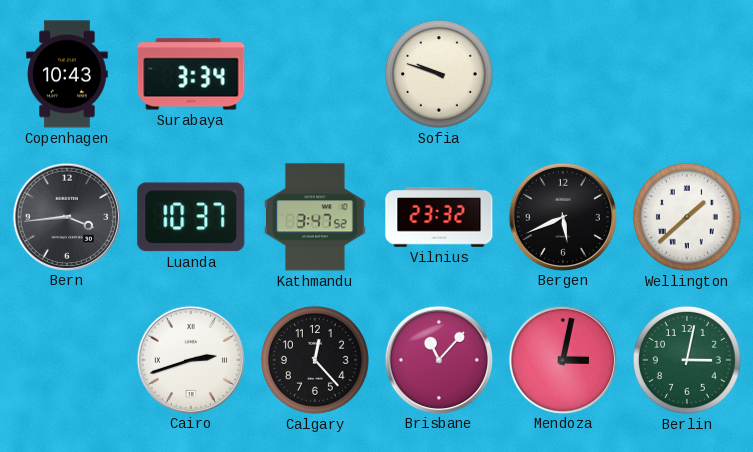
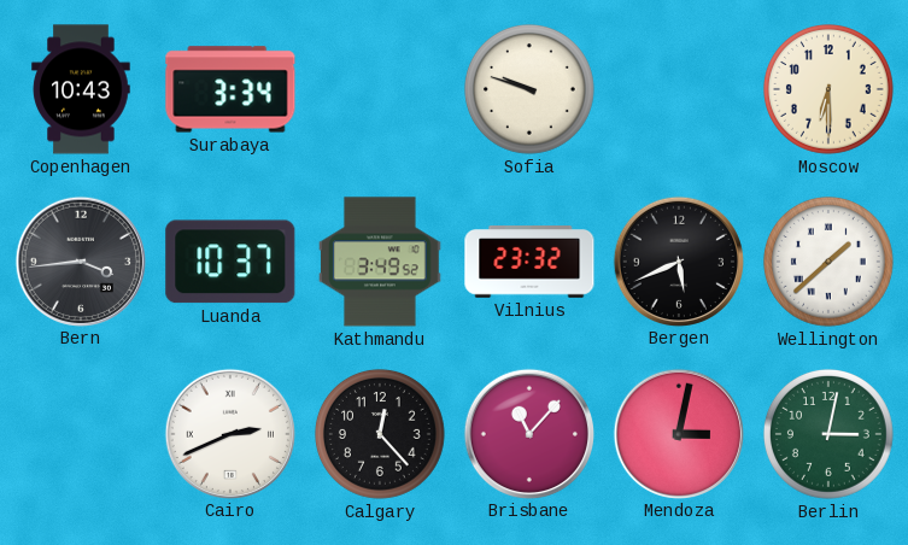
Moscow: none -> 6:30
Kathmandu: 3:47 -> 3:49
Cairo: 2:42 -> 2:41
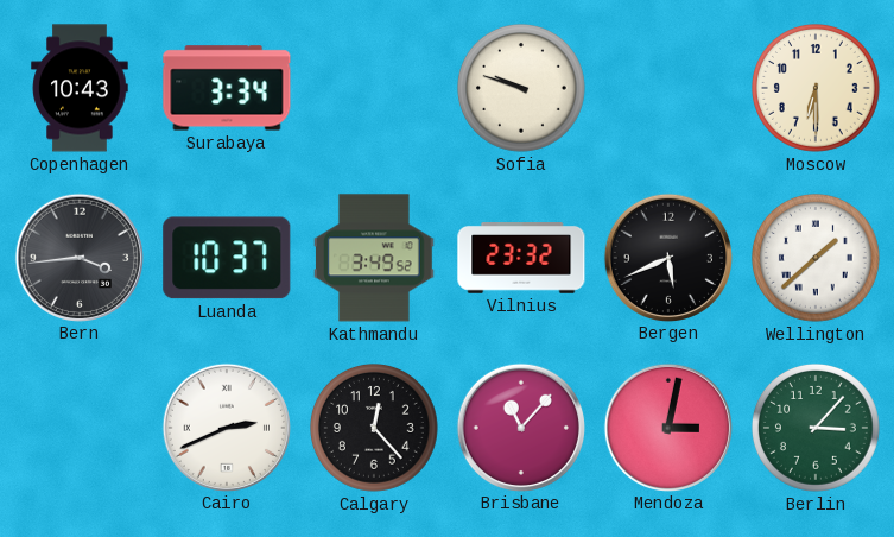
Berlin: 3:02 -> 3:07
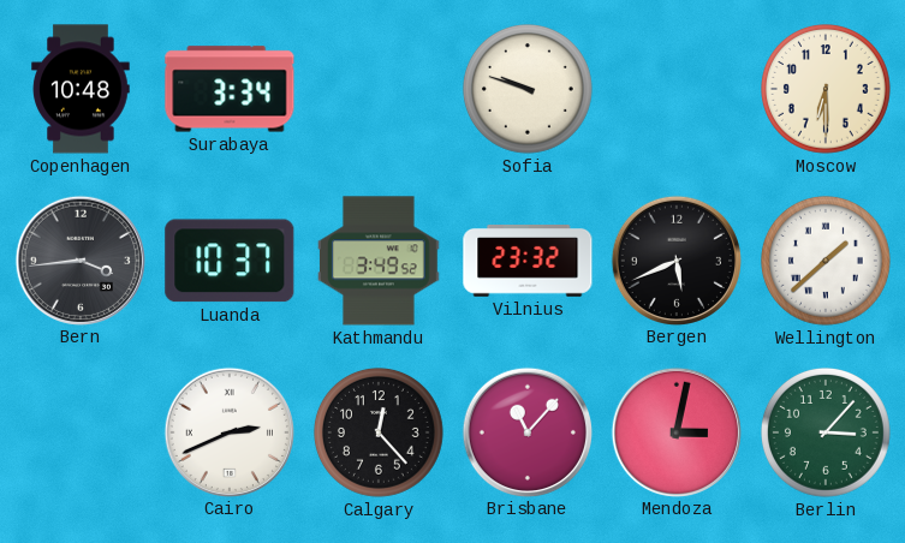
Copenhagen: 10:43 -> 10:48
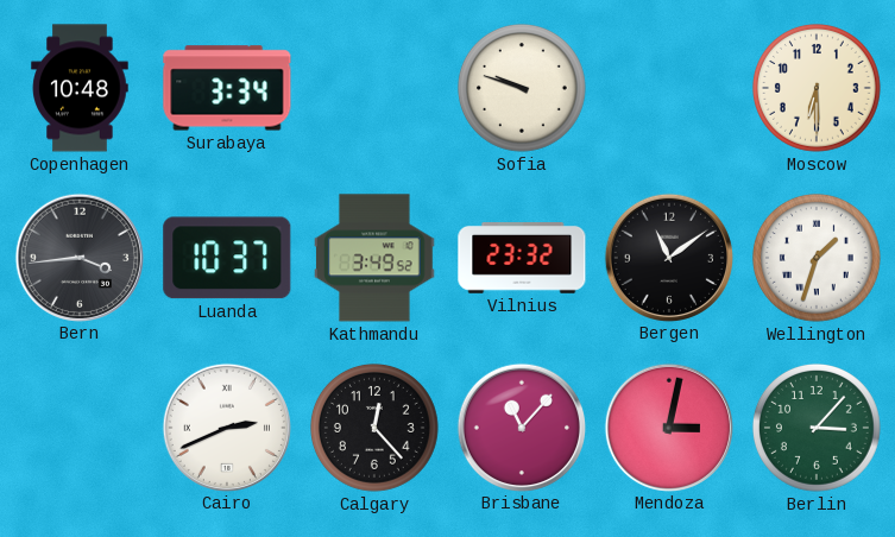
Bergen: 5:41 -> 11:09
Wellington: 1:38 -> 1:33
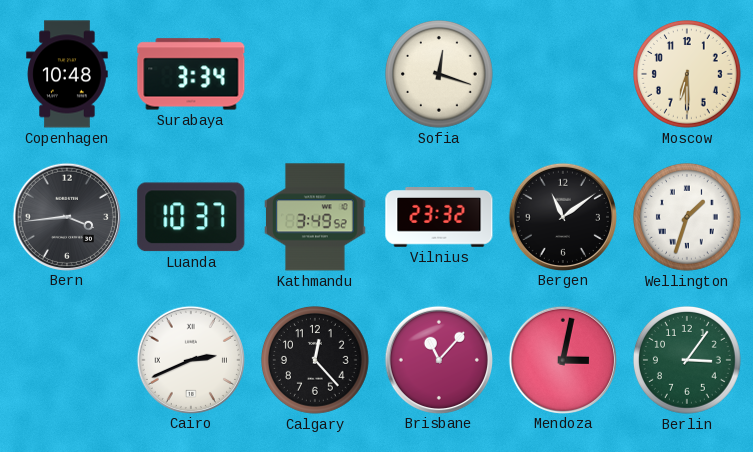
Sofia: 9:48 -> 12:18
Berlin: 3:07 -> 3:06
